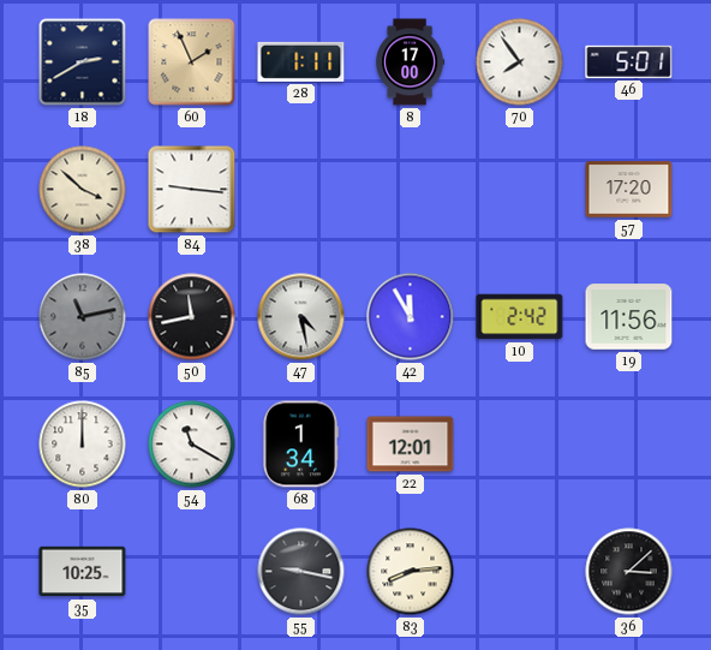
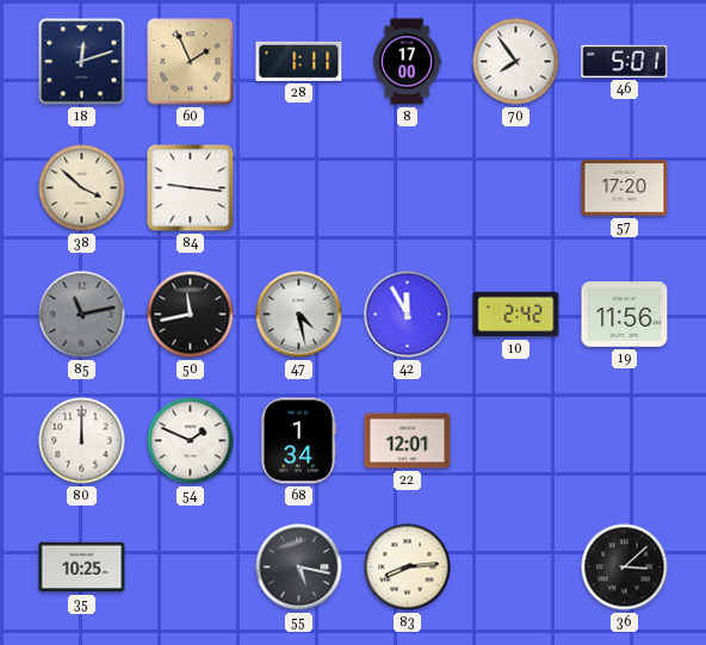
18: 2:40 -> 12:12
54: 11:20 -> 1:49
55: 9:17 -> 5:17
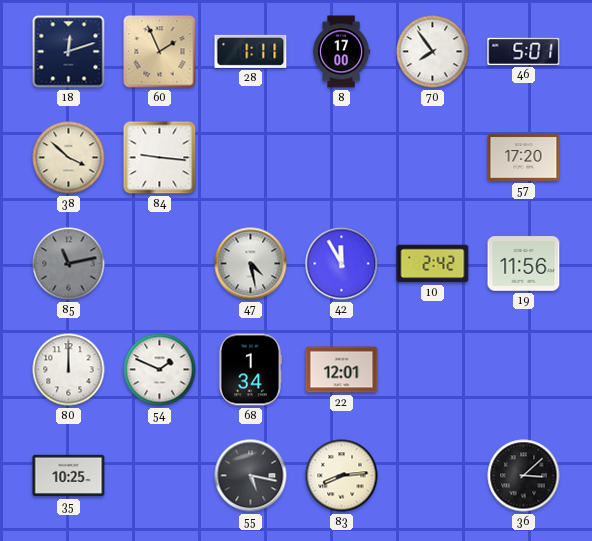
50: 11:43 -> none
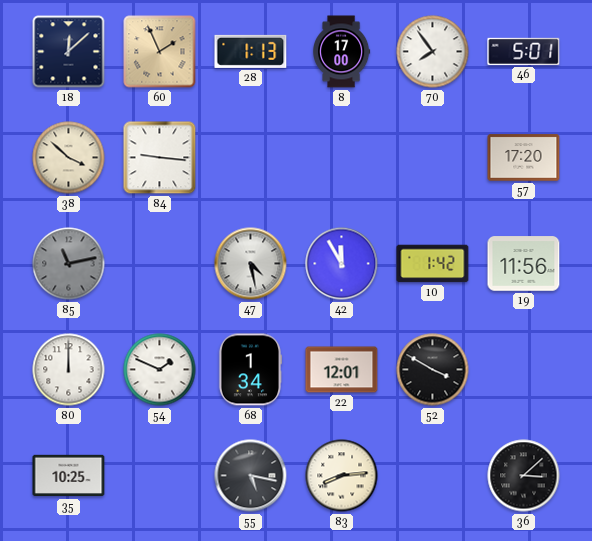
18: 12:12 -> 12:08
28: 1:11 -> 1:13
10: 2:42 -> 1:42
52: none -> 3:50
